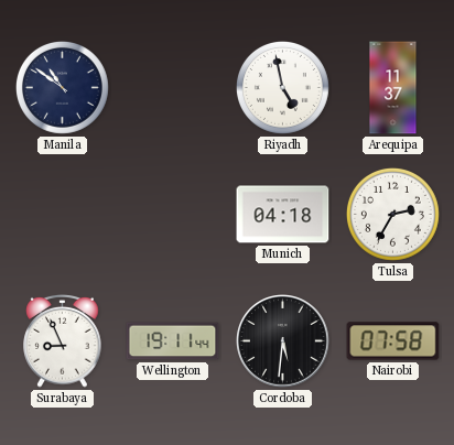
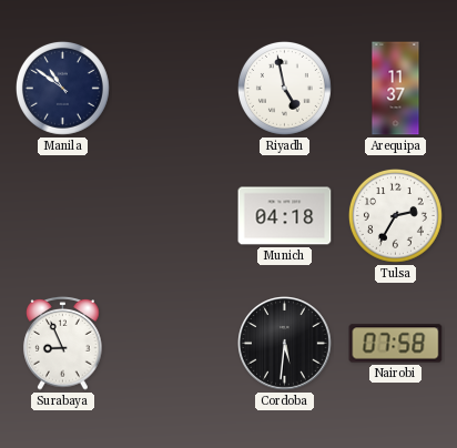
Wellington: 19:11 -> none
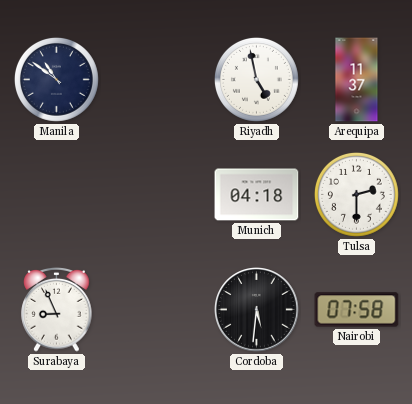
Tulsa: 2:35 -> 2:30
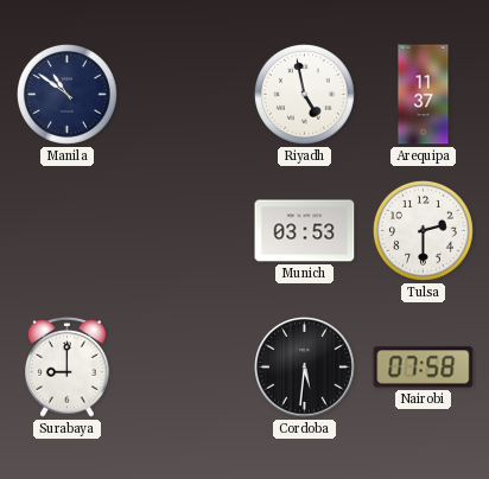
Munich: 04:18 -> 03:53
Surabaya: 8:56 -> 9:00
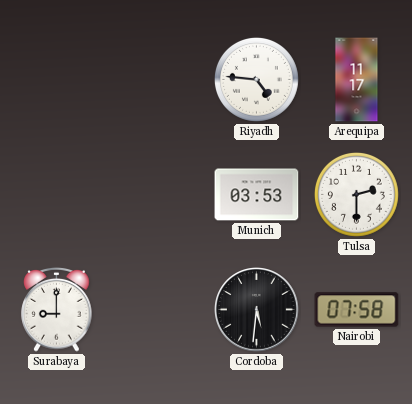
Manila: 10:51 -> none
Riyadh: 4:58 -> 4:46
Arequipa: 11:37 -> 11:17
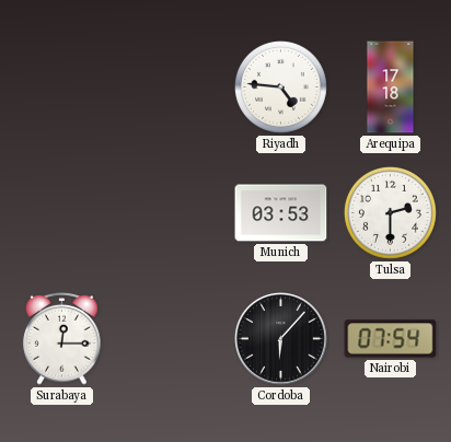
Arequipa: 11:17 -> 17:18
Surabaya: 9:00 -> 12:15
Cordoba: 5:31 -> 6:07
Nairobi: 07:58 -> 07:54
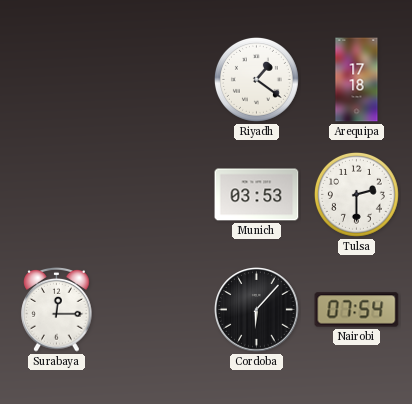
Riyadh: 4:46 -> 1:21
